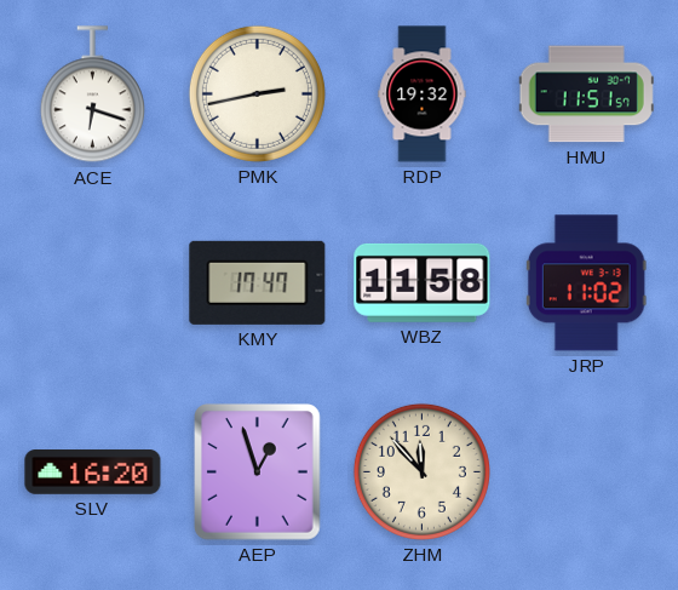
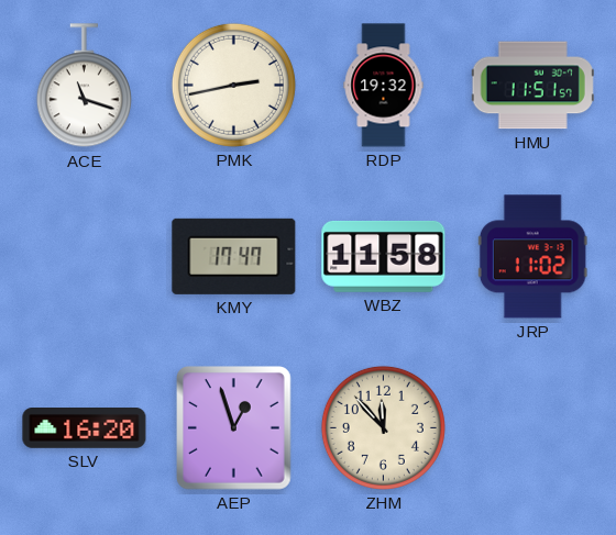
ACE: 6:18 -> 11:18
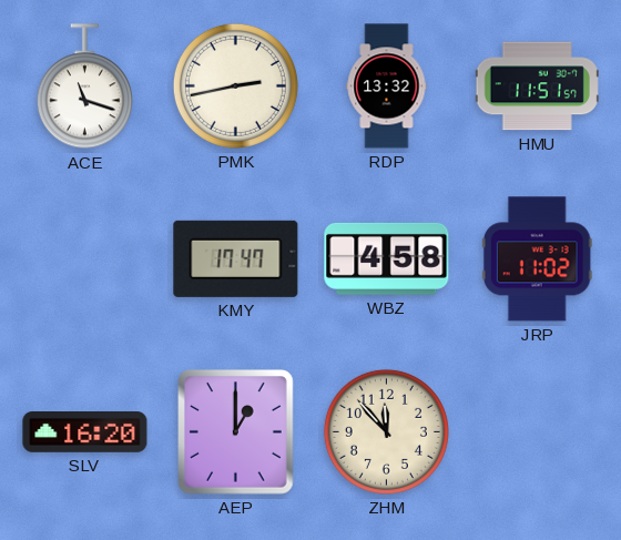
RDP: 19:32 -> 13:32
WBZ: 11:58 -> 4:58
AEP: 12:57 -> 1:00
